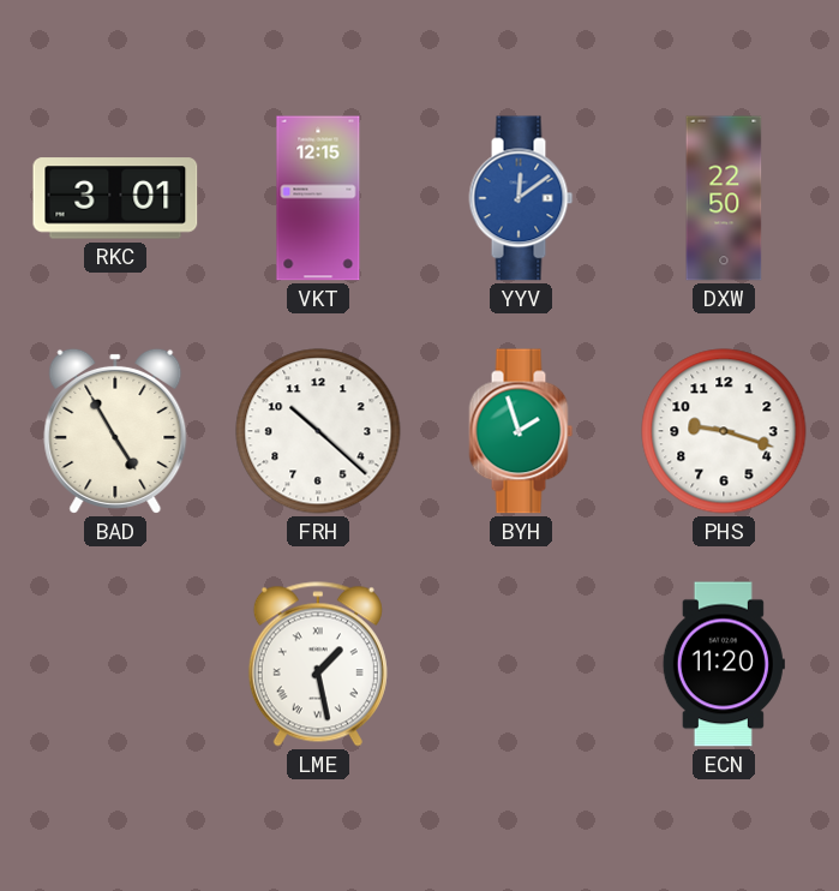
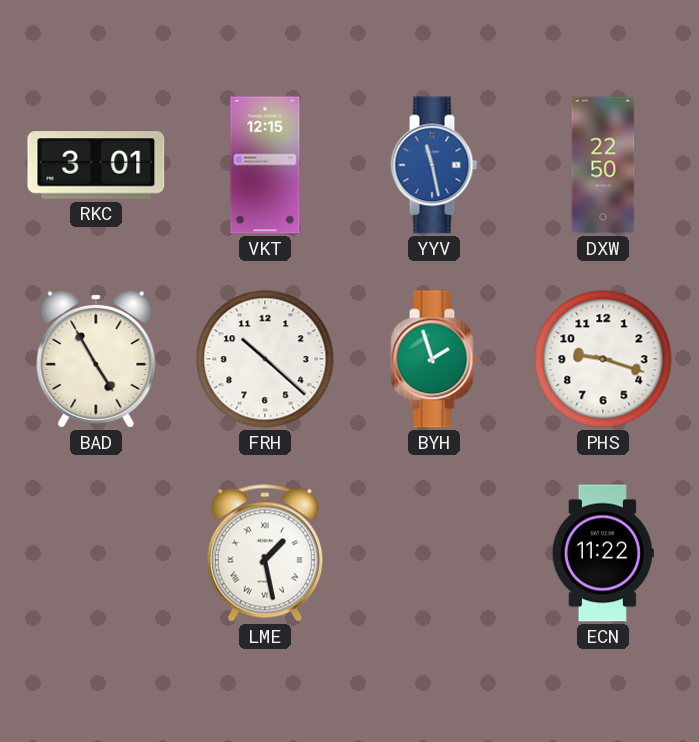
YYV: 12:09 -> 11:28
ECN: 11:20 -> 11:22
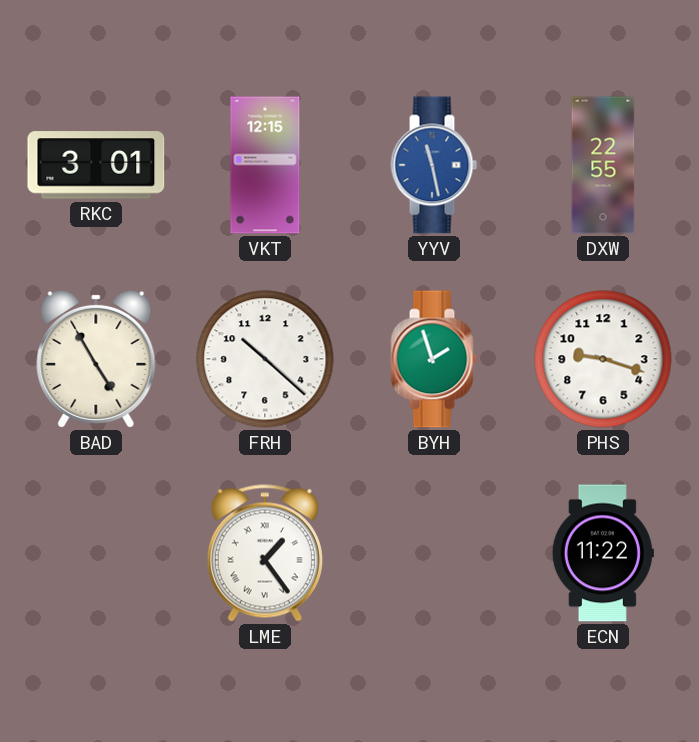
DXW: 22:50 -> 22:55
LME: 1:28 -> 1:24
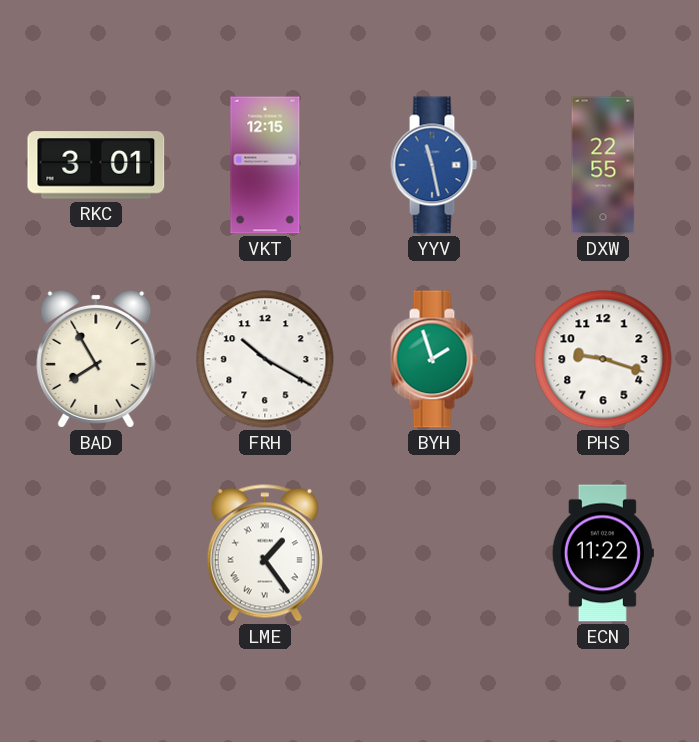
BAD: 4:55 -> 7:55
FRH: 10:22 -> 10:20
